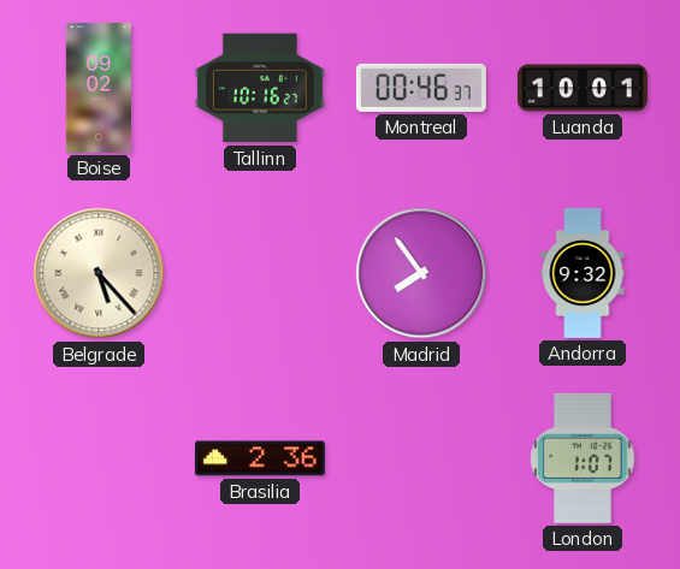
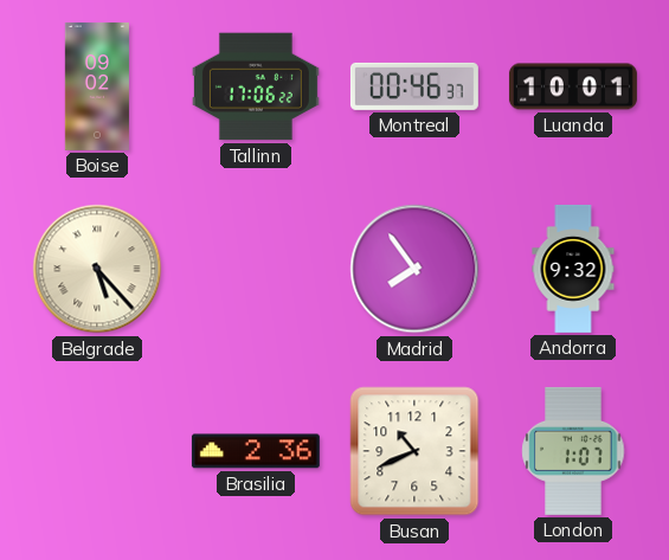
Tallinn: 10:16 -> 17:06
Busan: none -> 10:41
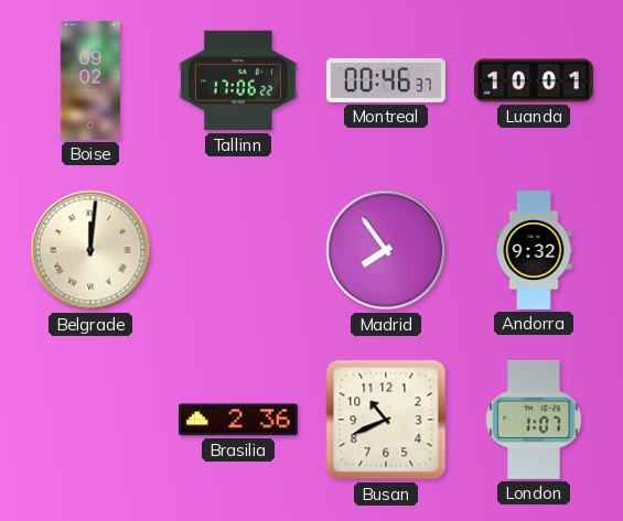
Belgrade: 5:23 -> 12:01
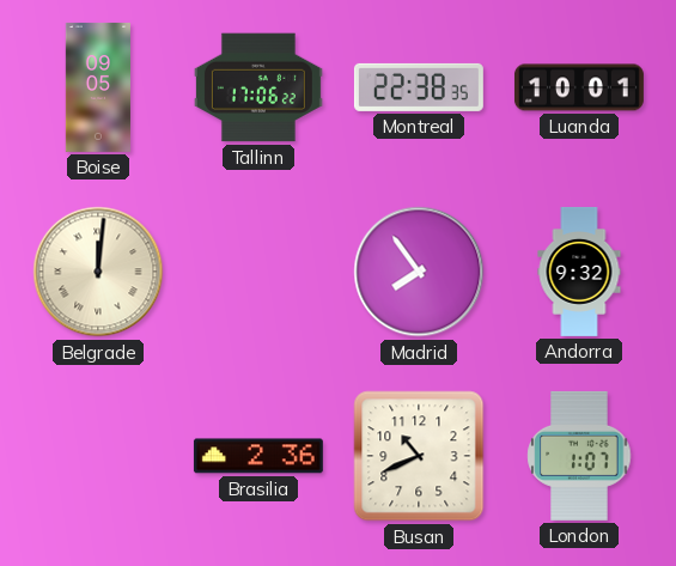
Boise: 09:02 -> 09:05
Montreal: 00:46 -> 22:38
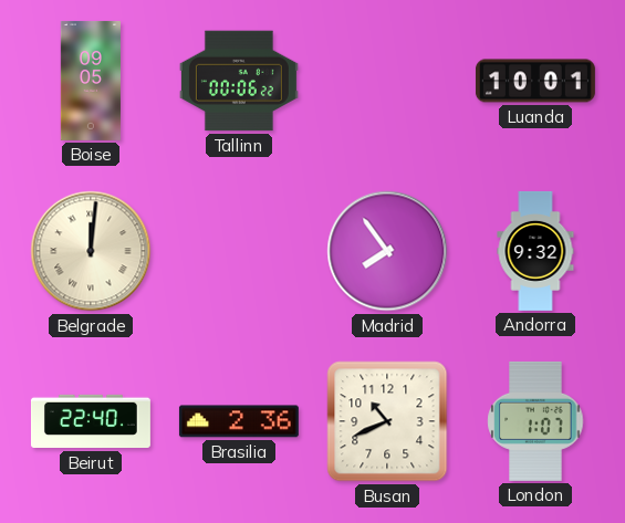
Tallinn: 17:06 -> 00:06
Montreal: 22:38 -> none
Beirut: none -> 22:40
